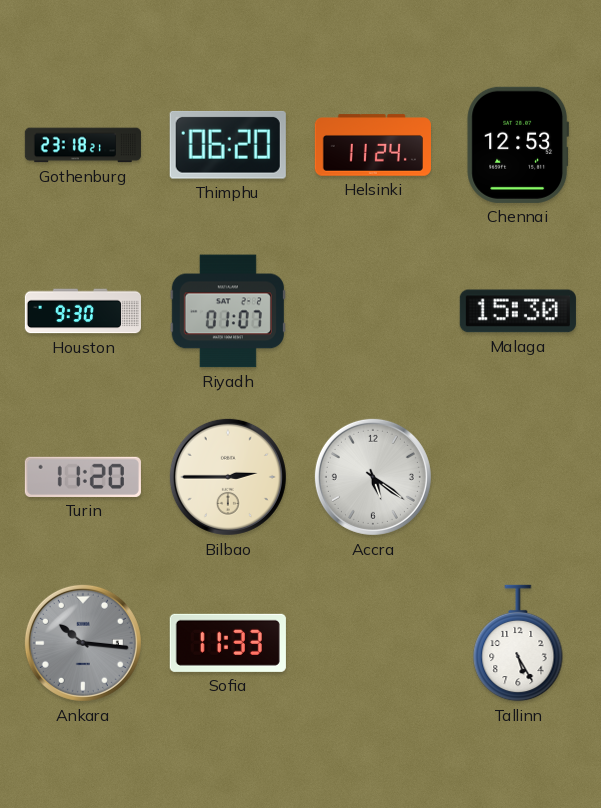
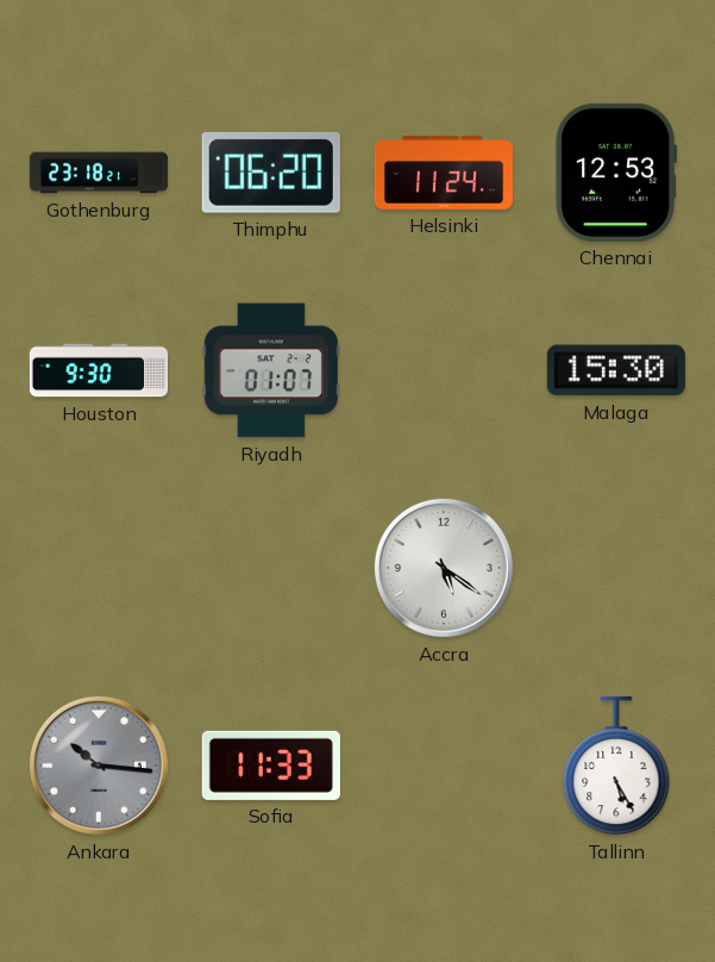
Turin: 11:20 -> none
Bilbao: 2:45 -> none
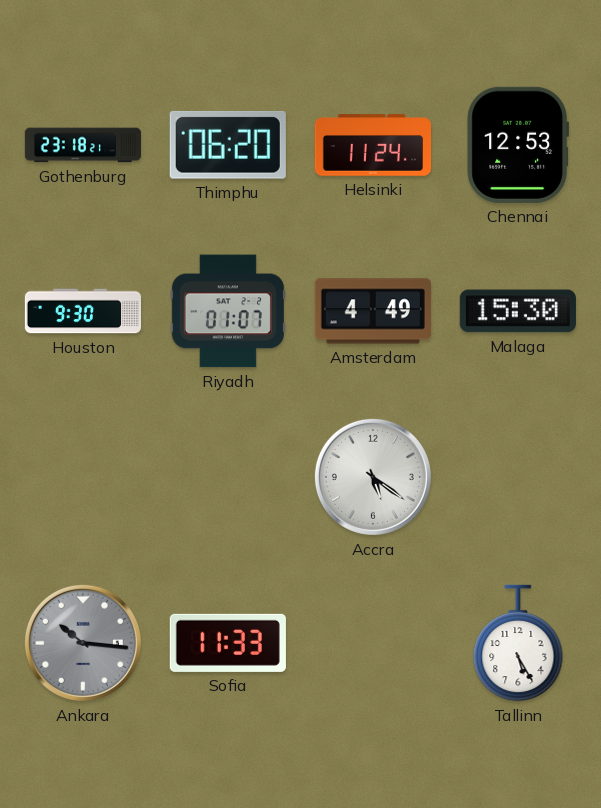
Amsterdam: none -> 4:49
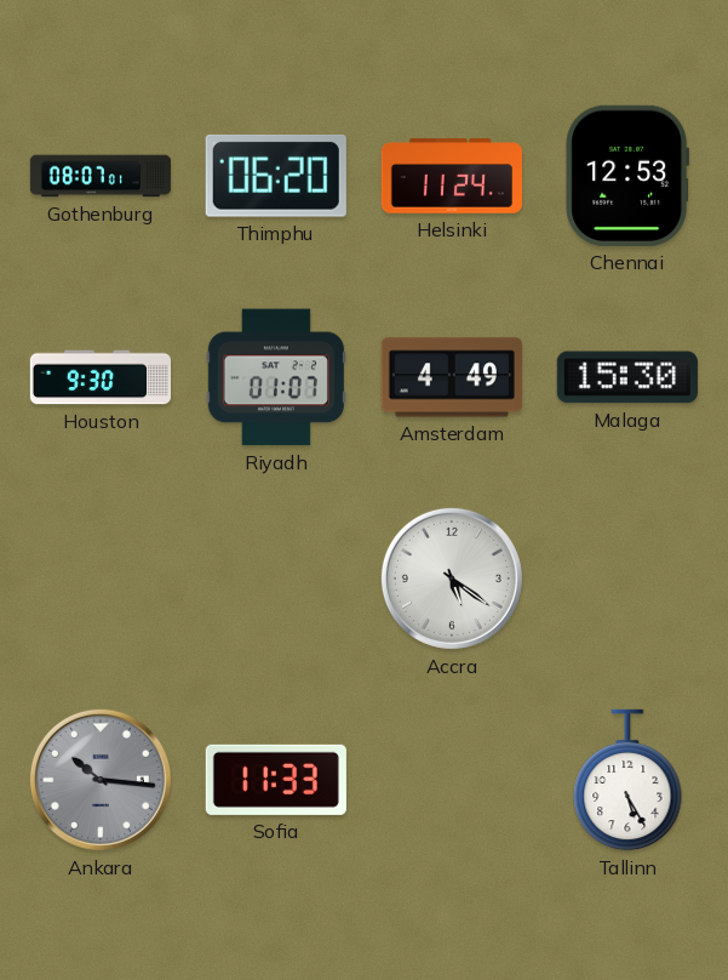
Gothenburg: 23:18 -> 08:07
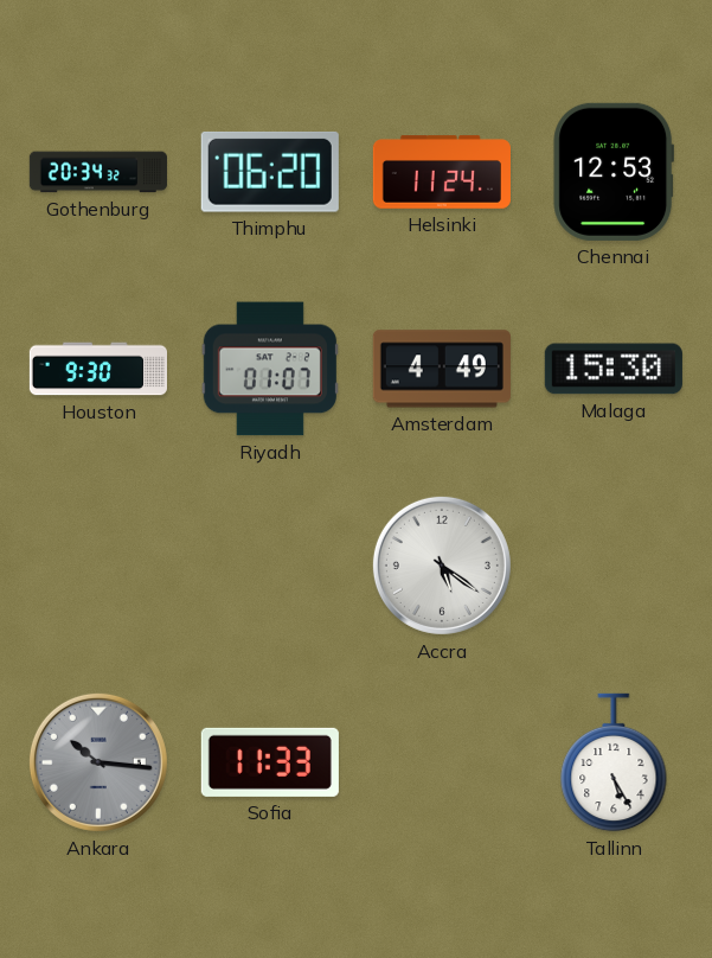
Gothenburg: 08:07 -> 20:34
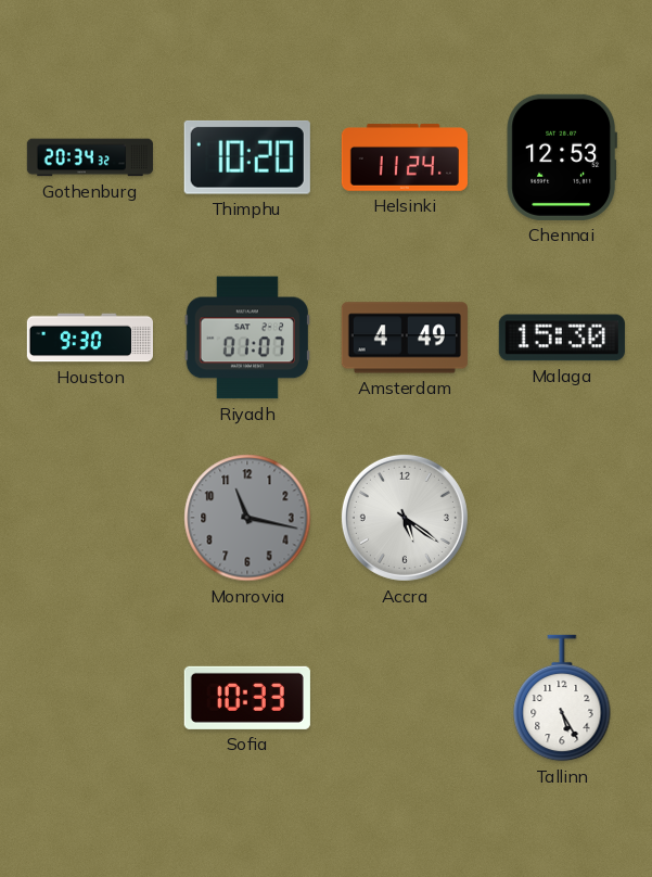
Thimphu: 06:20 -> 10:20
Monrovia: none -> 11:17
Ankara: 10:16 -> none
Sofia: 11:33 -> 10:33
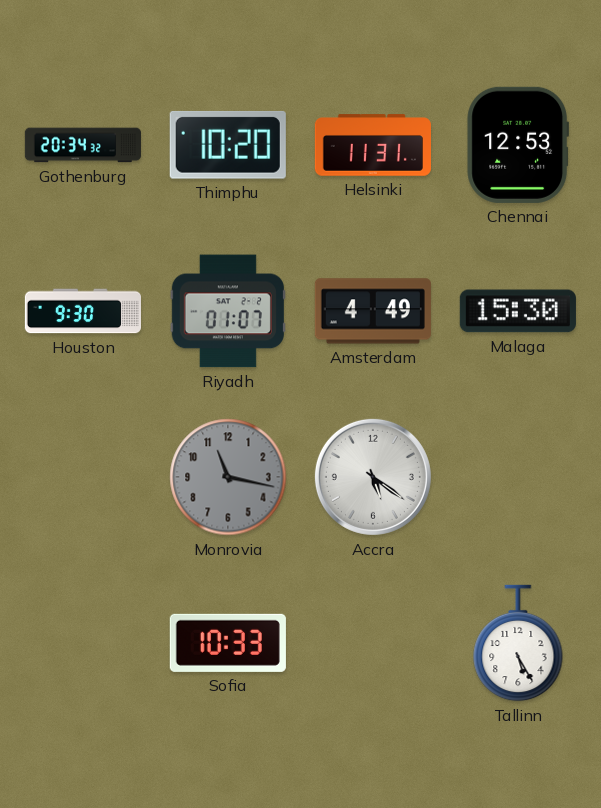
Helsinki: 11:24 -> 11:31
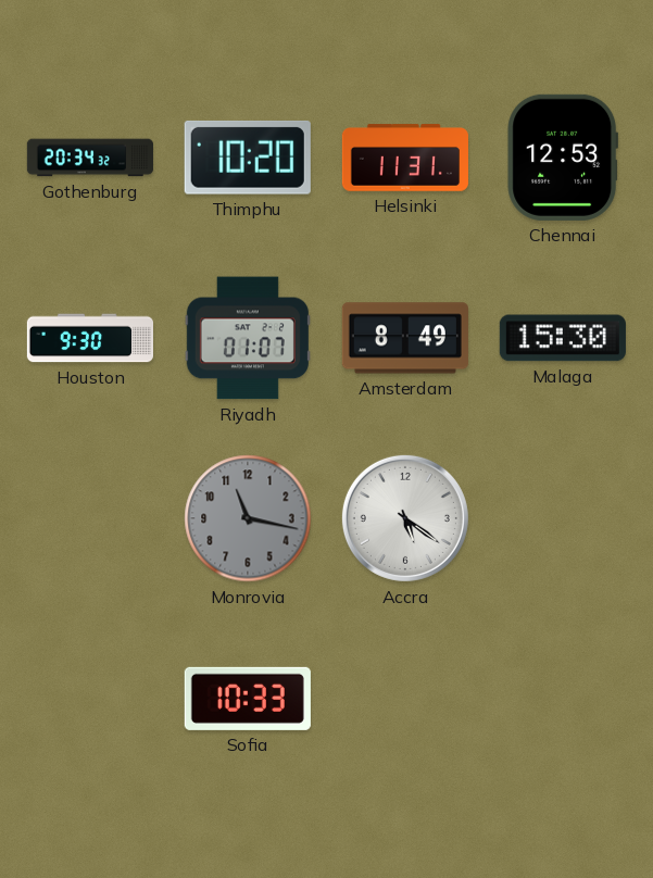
Amsterdam: 4:49 -> 8:49
Tallinn: 5:25 -> none
